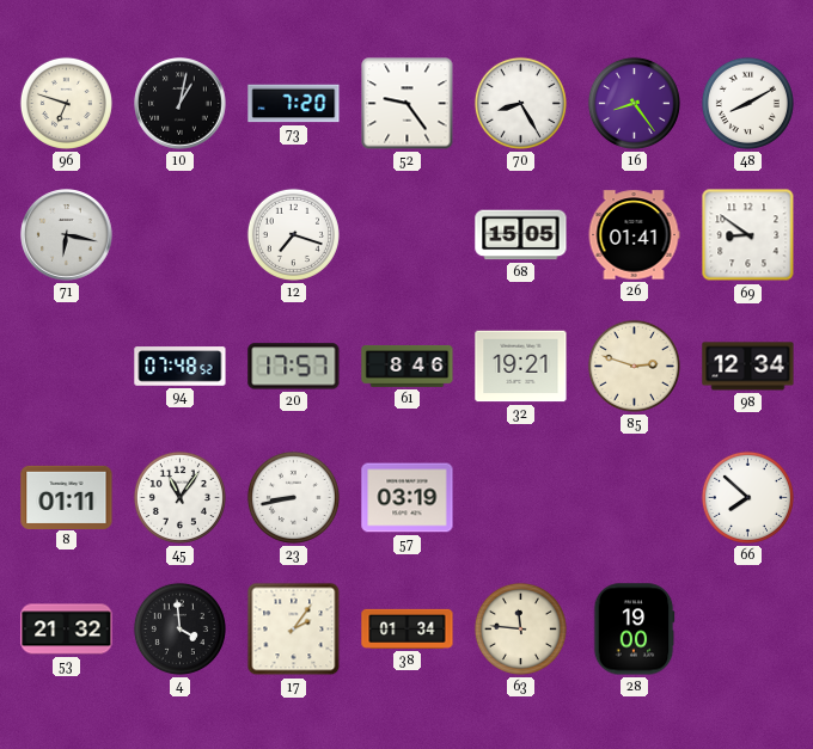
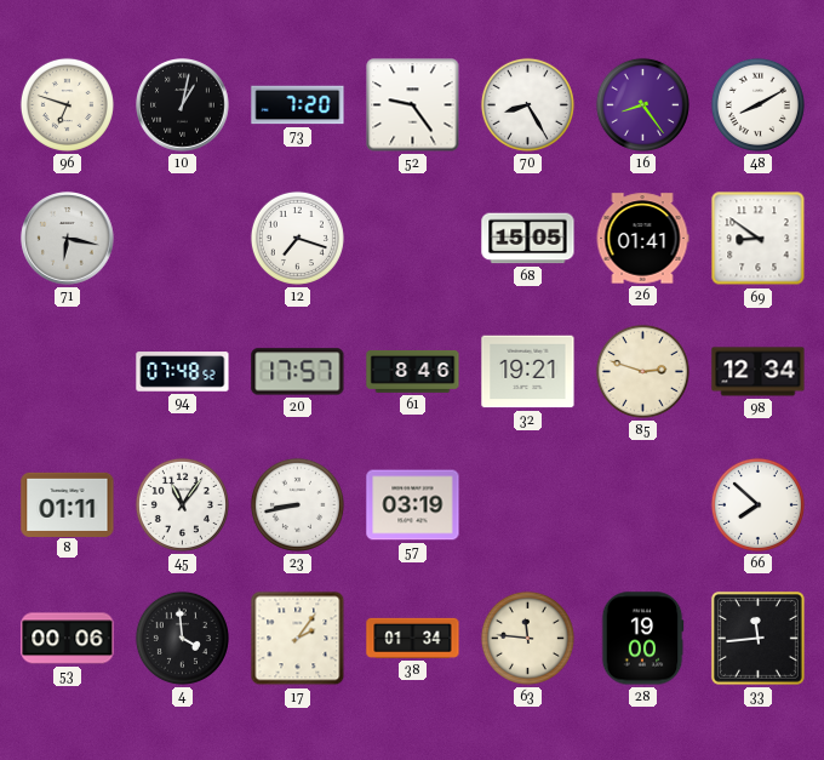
53: 21:32 -> 00:06
33: none -> 11:44
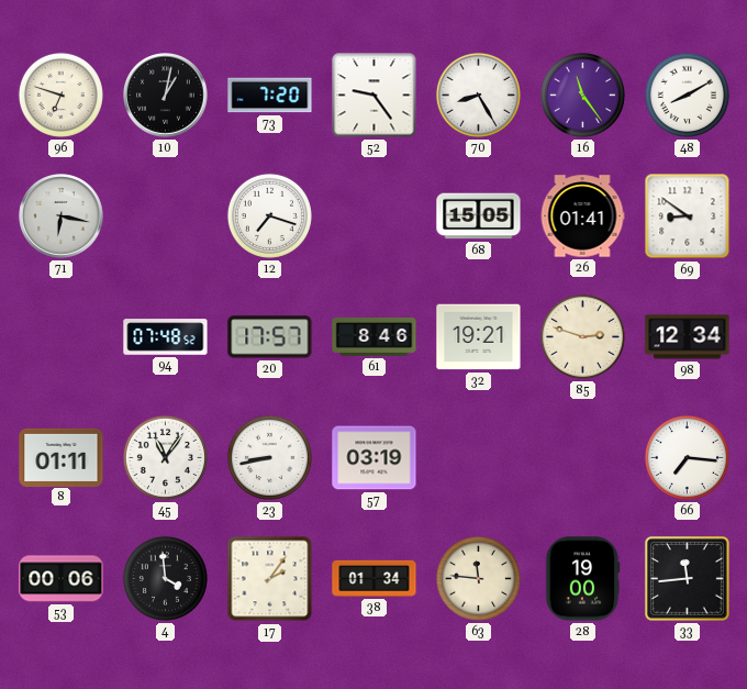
16: 8:24 -> 11:24
66: 7:52 -> 7:16
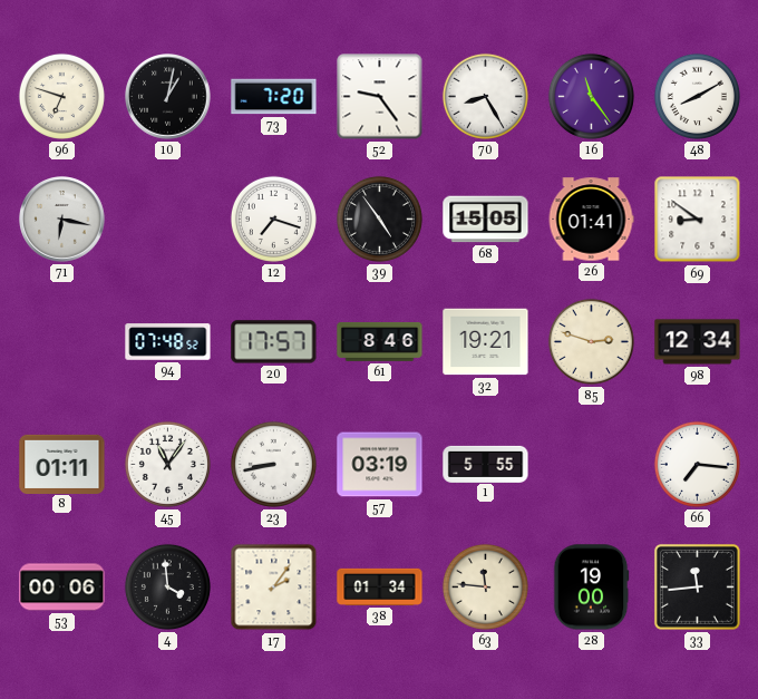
39: none -> 4:54
1: none -> 5:55
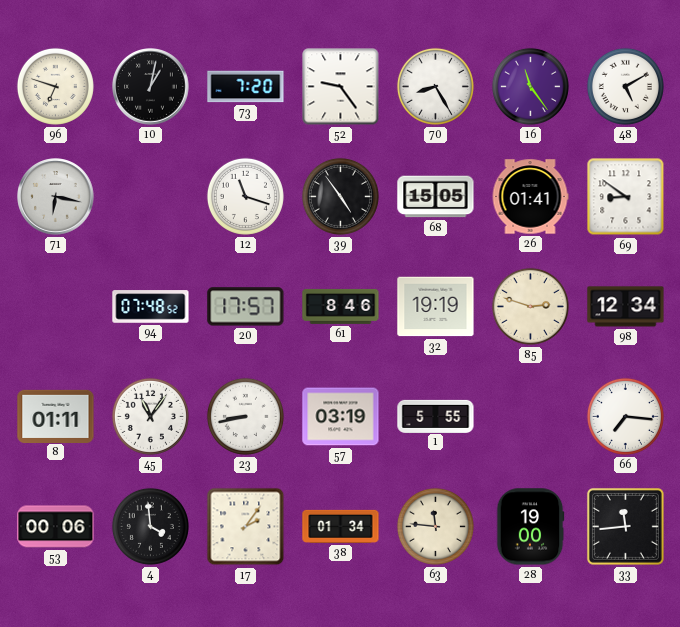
48: 8:10 -> 5:10
12: 7:18 -> 11:18
32: 19:21 -> 19:19
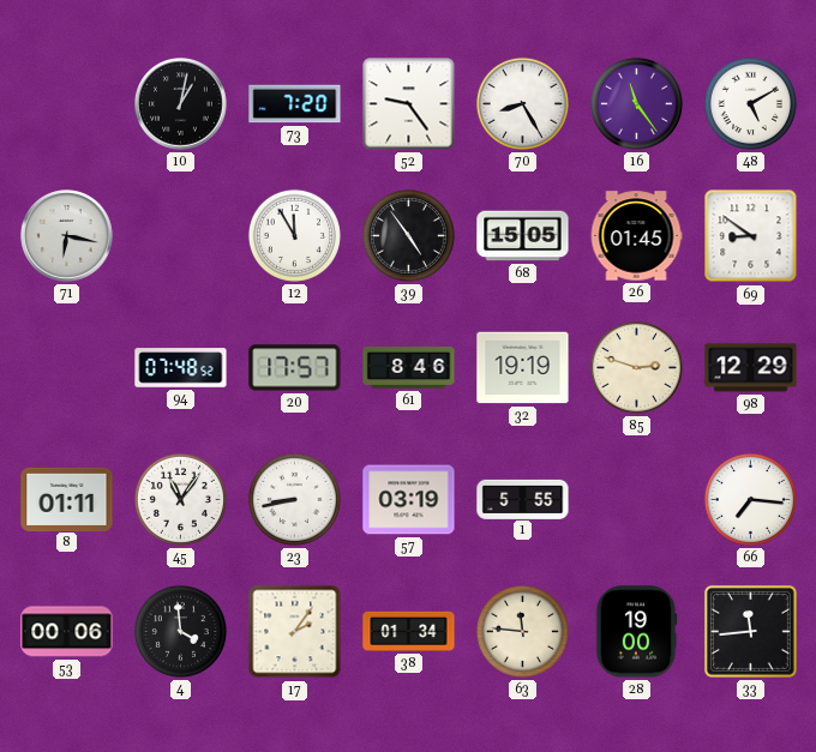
96: 6:48 -> none
12: 11:18 -> 11:55
26: 01:41 -> 01:45
98: 12:34 -> 12:29
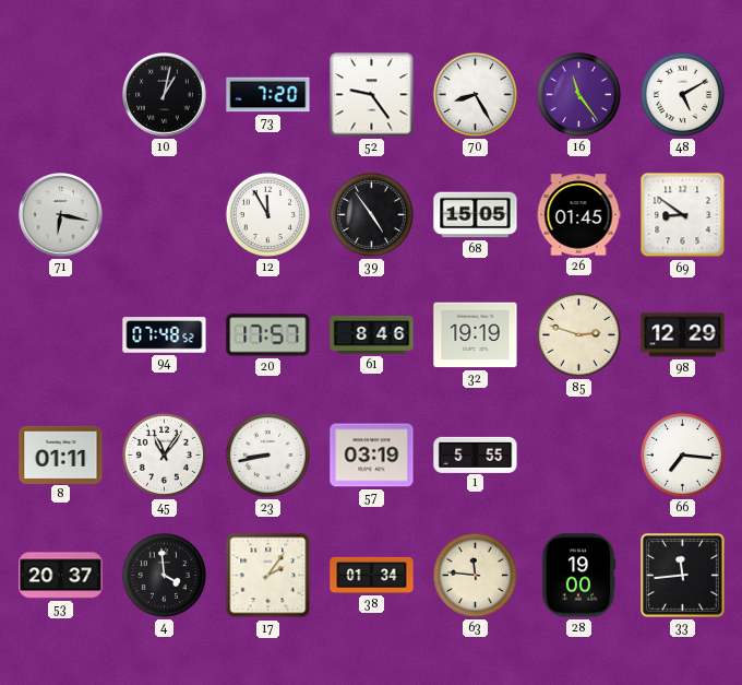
53: 00:06 -> 20:37
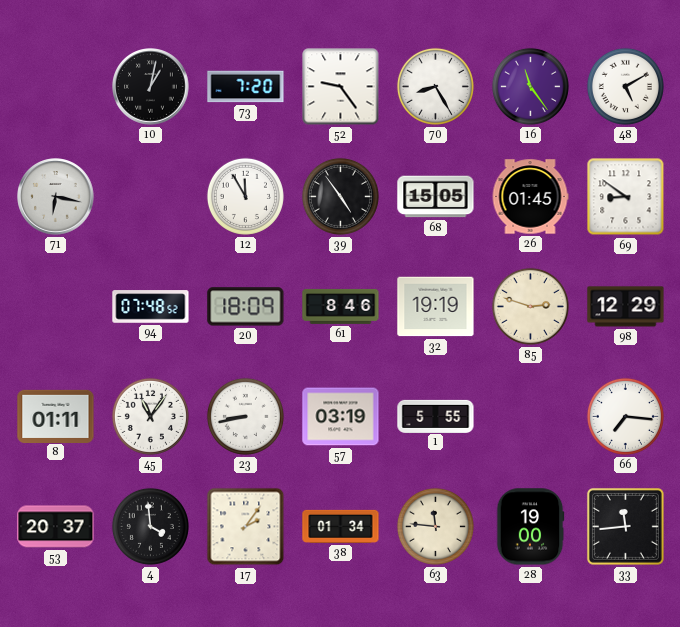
20: 17:57 -> 18:09
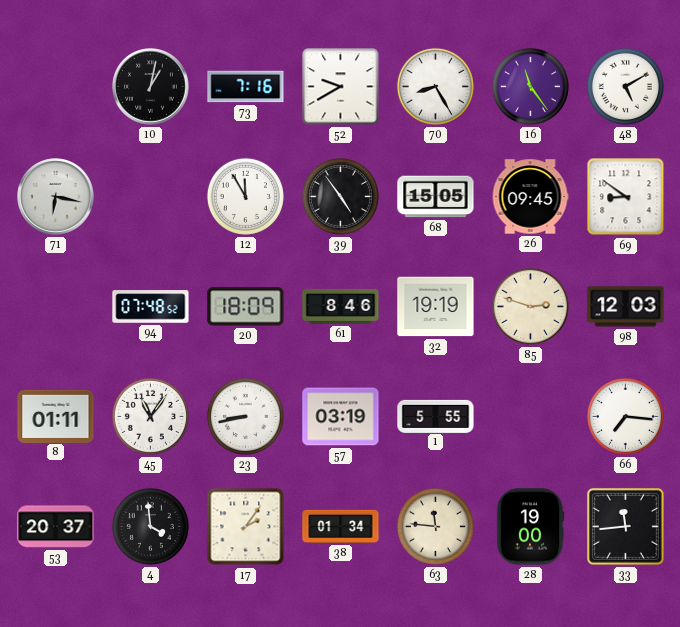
73: 7:20 -> 7:16
52: 9:24 -> 9:40
26: 01:45 -> 09:45
98: 12:29 -> 12:03
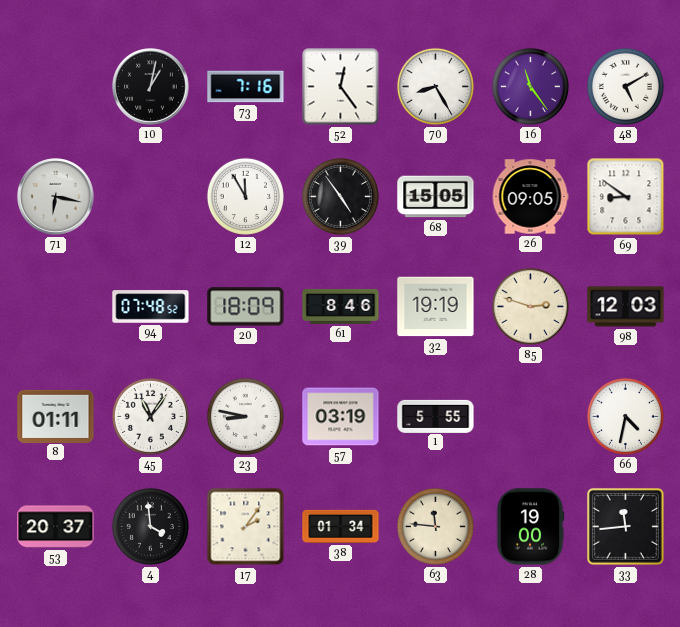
52: 9:40 -> 12:24
26: 09:45 -> 09:05
23: 8:43 -> 8:47
66: 7:16 -> 4:32
